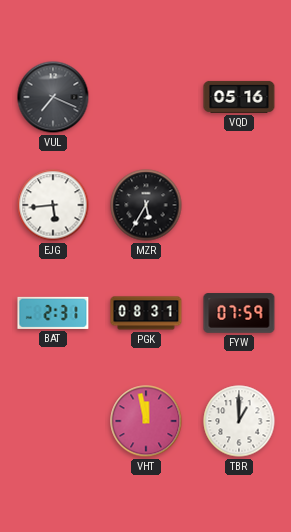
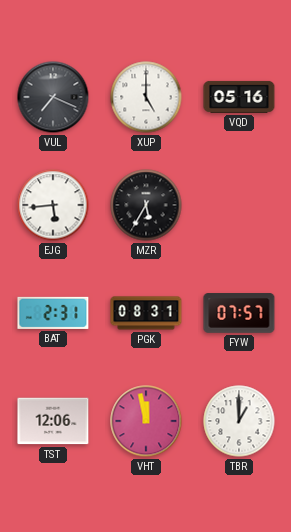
XUP: none -> 5:00
FYW: 07:59 -> 07:57
TST: none -> 12:06
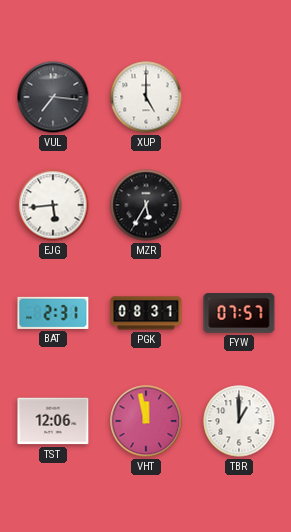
VUL: 7:19 -> 7:16
VQD: 05:16 -> none
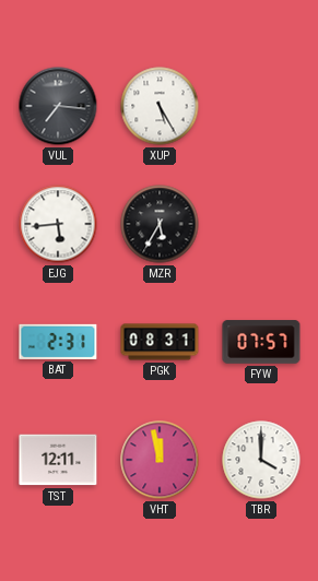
XUP: 5:00 -> 5:25
TST: 12:06 -> 12:11
TBR: 1:00 -> 4:00
